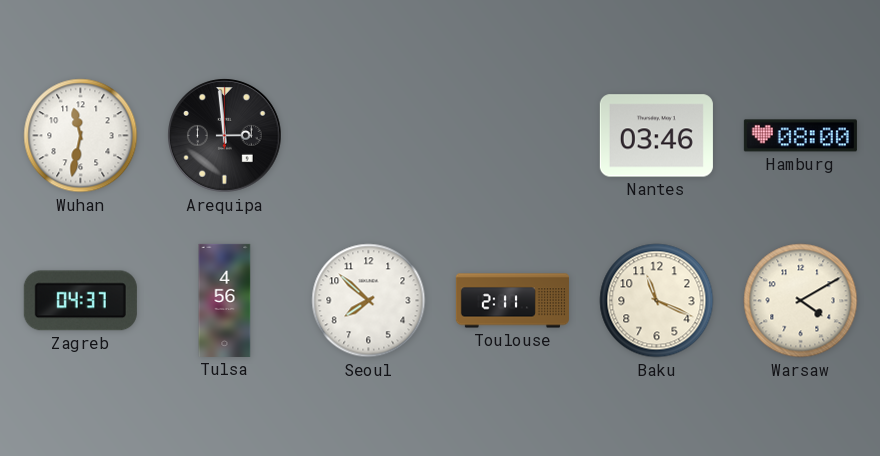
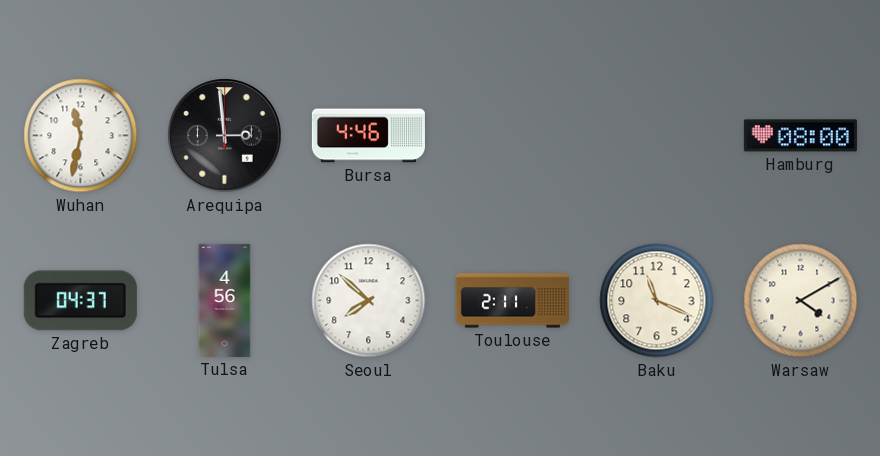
Bursa: none -> 4:46
Nantes: 03:46 -> none
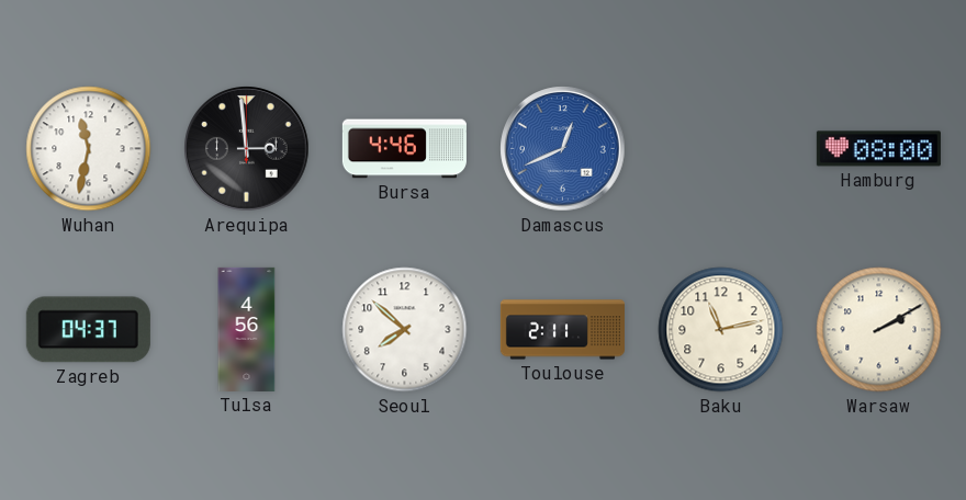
Damascus: none -> 12:41
Baku: 11:19 -> 11:13
Warsaw: 4:10 -> 2:10
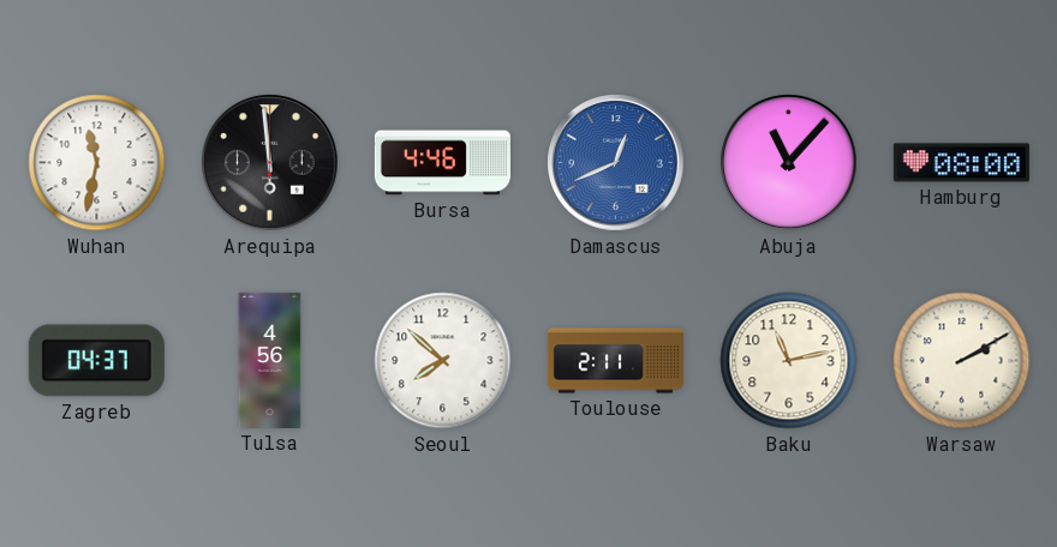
Arequipa: 2:59 -> 5:59
Abuja: none -> 11:07
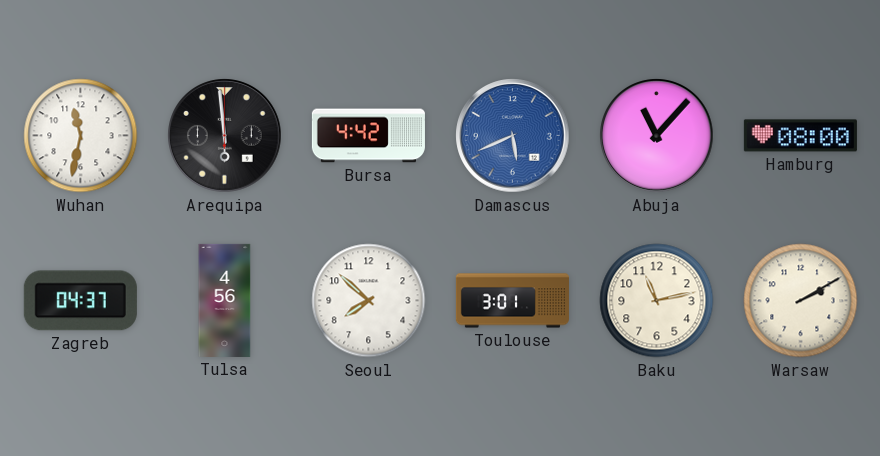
Bursa: 4:46 -> 4:42
Damascus: 12:41 -> 5:41
Toulouse: 2:11 -> 3:01
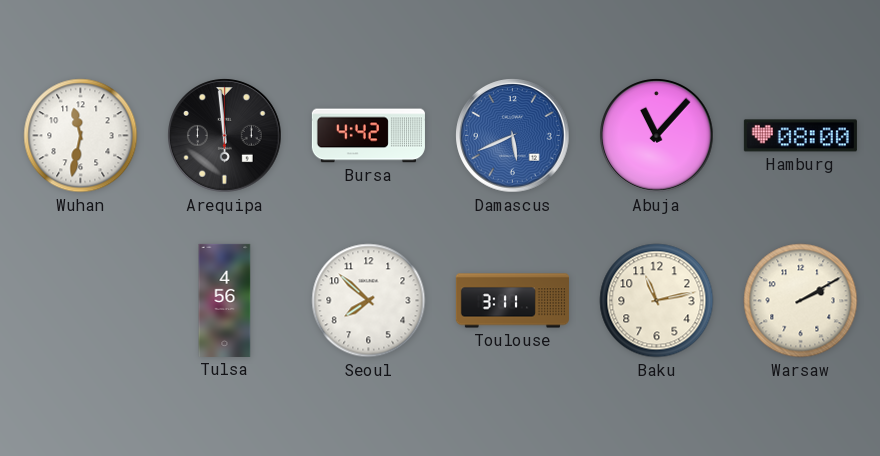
Zagreb: 04:37 -> none
Toulouse: 3:01 -> 3:11
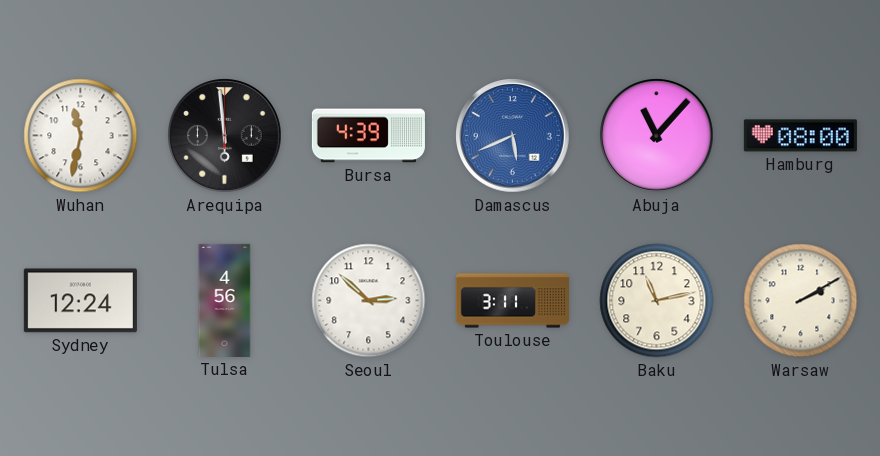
Bursa: 4:42 -> 4:39
Sydney: none -> 12:24
Seoul: 7:52 -> 2:52
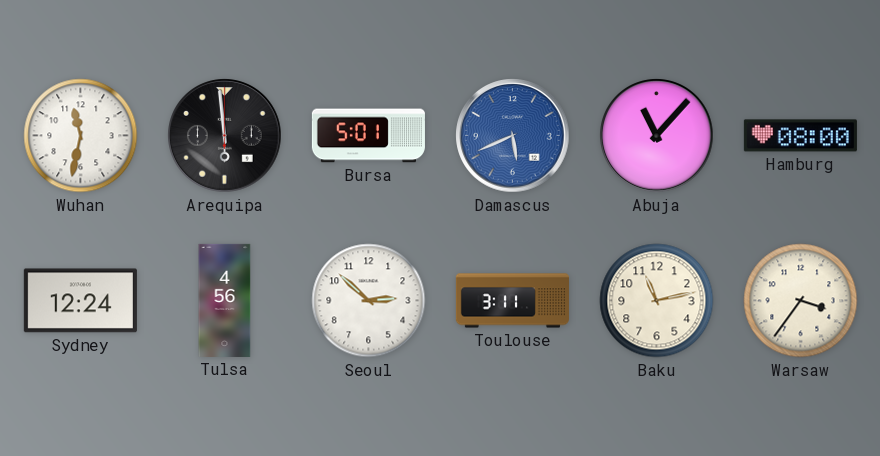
Bursa: 4:39 -> 5:01
Warsaw: 2:10 -> 3:36
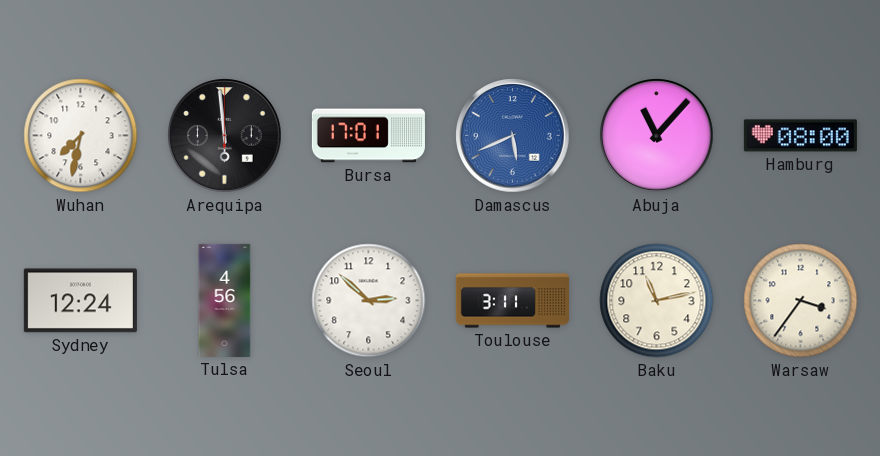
Wuhan: 11:32 -> 7:32
Bursa: 5:01 -> 17:01
